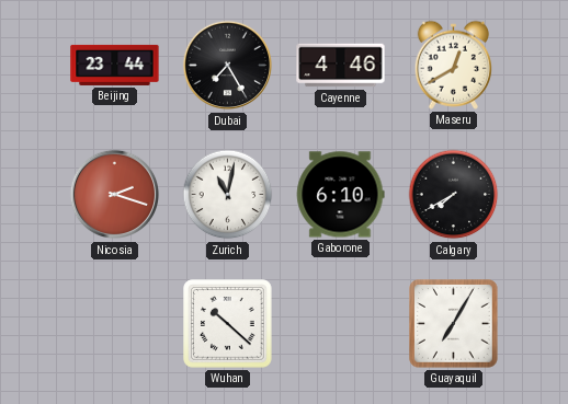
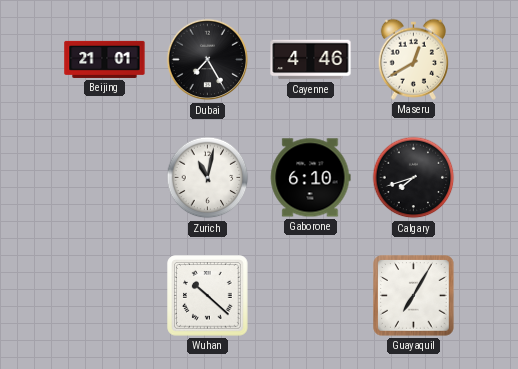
Beijing: 23:44 -> 21:01
Nicosia: 2:18 -> none
Calgary: 7:40 -> 7:42
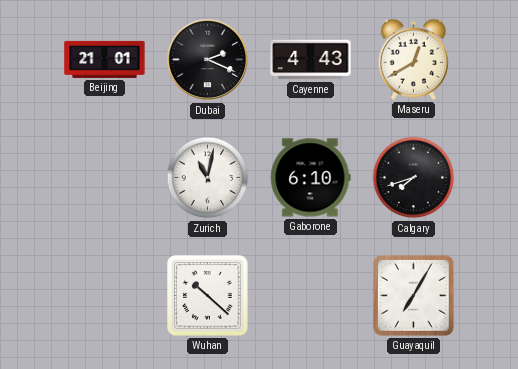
Dubai: 7:25 -> 2:19
Cayenne: 4:46 -> 4:43
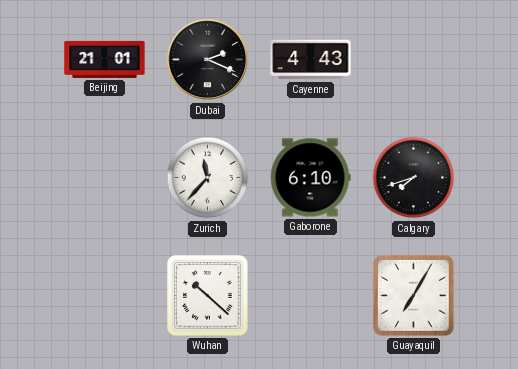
Maseru: 12:40 -> none
Zurich: 11:02 -> 11:37
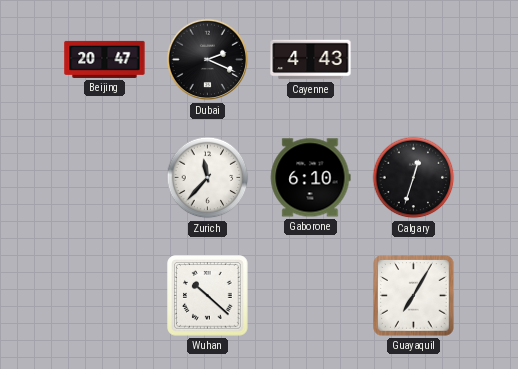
Beijing: 21:01 -> 20:47
Calgary: 7:42 -> 12:33
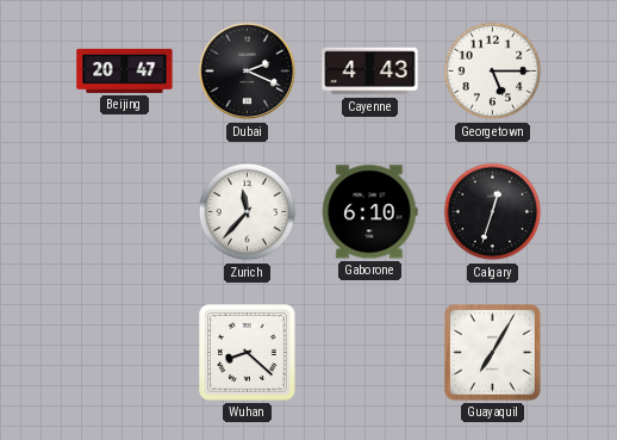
Georgetown: none -> 5:15
Wuhan: 10:22 -> 8:22
